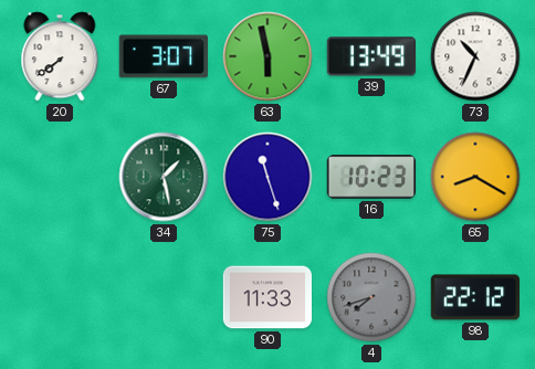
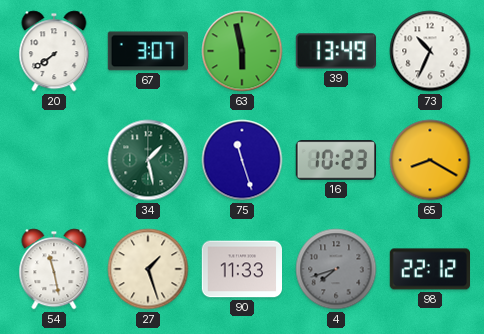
54: none -> 11:28
27: none -> 1:27
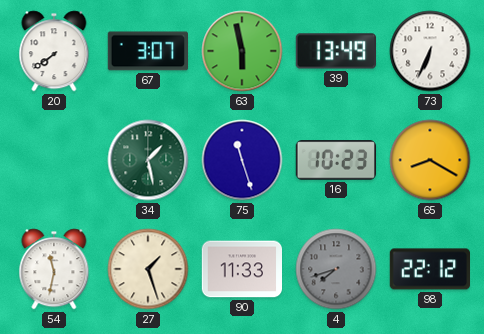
73: 10:34 -> 6:34
54: 11:28 -> 11:32
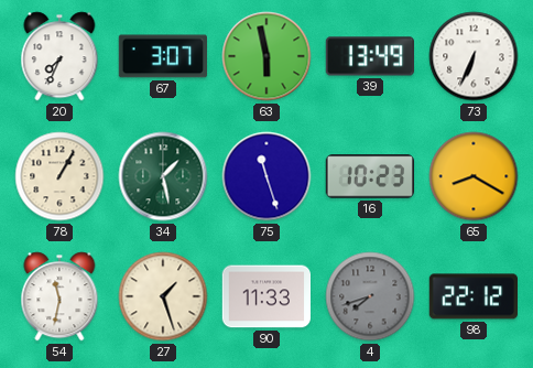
20: 7:39 -> 7:34
78: none -> 1:05
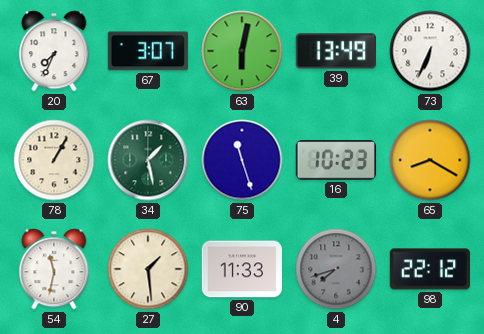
63: 5:58 -> 6:02
27: 1:27 -> 1:29
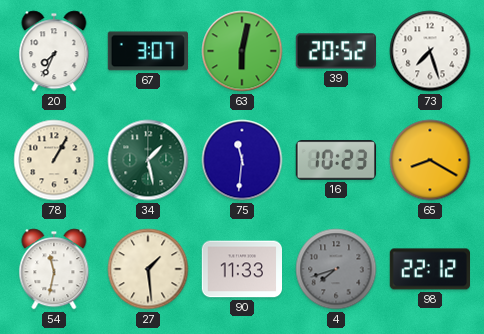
39: 13:49 -> 20:52
73: 6:34 -> 7:27
75: 11:27 -> 11:31
